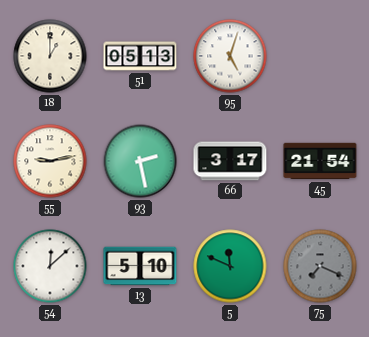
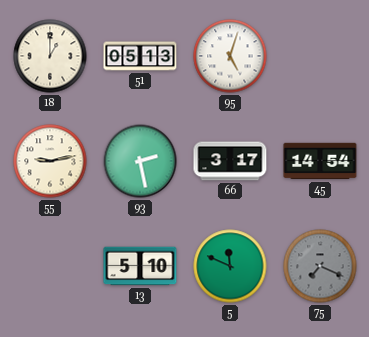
45: 21:54 -> 14:54
54: 12:08 -> none
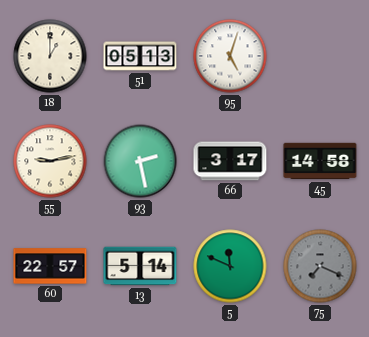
45: 14:54 -> 14:58
60: none -> 22:57
13: 5:10 -> 5:14
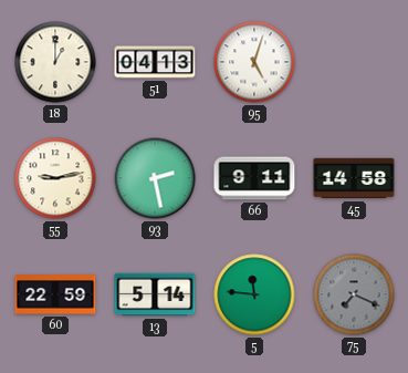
51: 05:13 -> 04:13
66: 3:17 -> 9:11
60: 22:57 -> 22:59
5: 11:49 -> 11:46
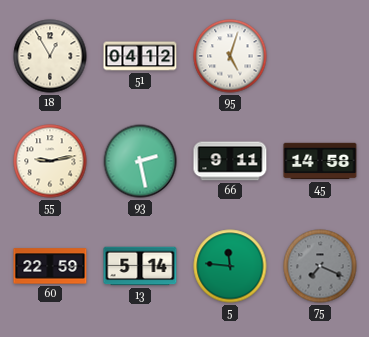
18: 1:00 -> 12:55
51: 04:13 -> 04:12
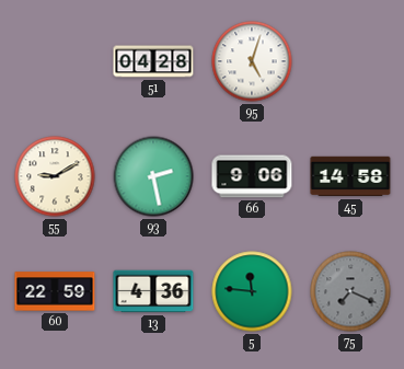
18: 12:55 -> none
51: 04:12 -> 04:28
55: 9:13 -> 9:10
66: 9:11 -> 9:06
13: 5:14 -> 4:36
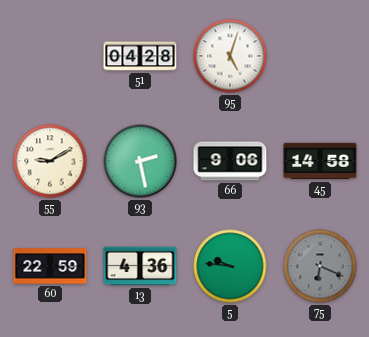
5: 11:46 -> 9:46
75: 7:19 -> 6:19
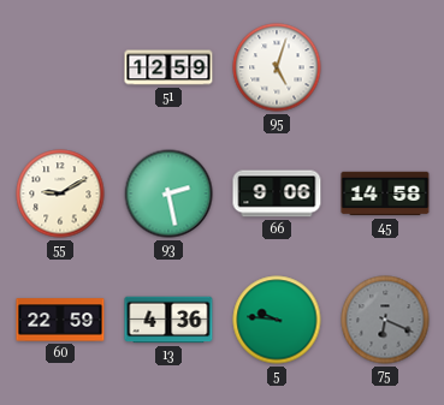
51: 04:28 -> 12:59
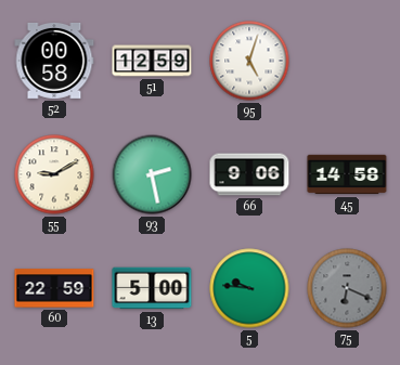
52: none -> 00:58
13: 4:36 -> 5:00
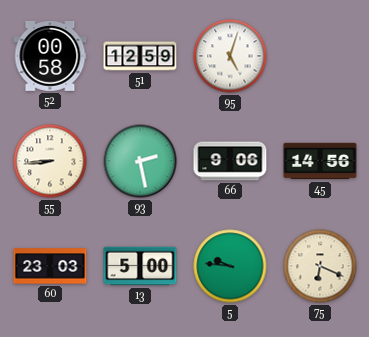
55: 9:10 -> 8:44
45: 14:58 -> 14:56
60: 22:59 -> 23:03
75 dial: grey -> cream
